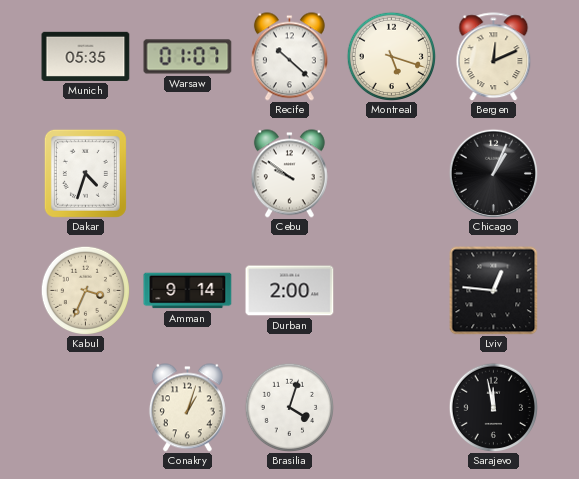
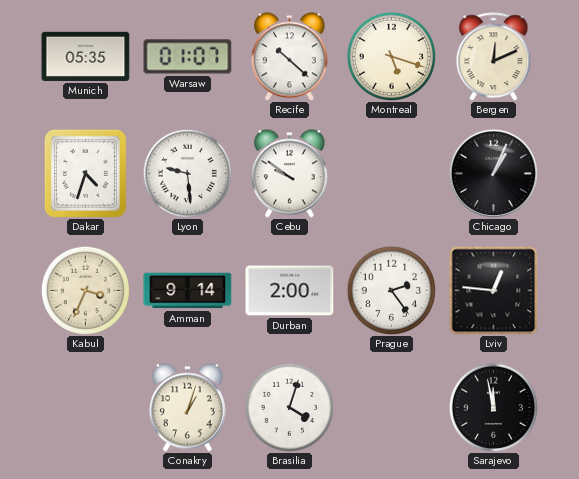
Lyon: none -> 9:29
Prague: none -> 2:24
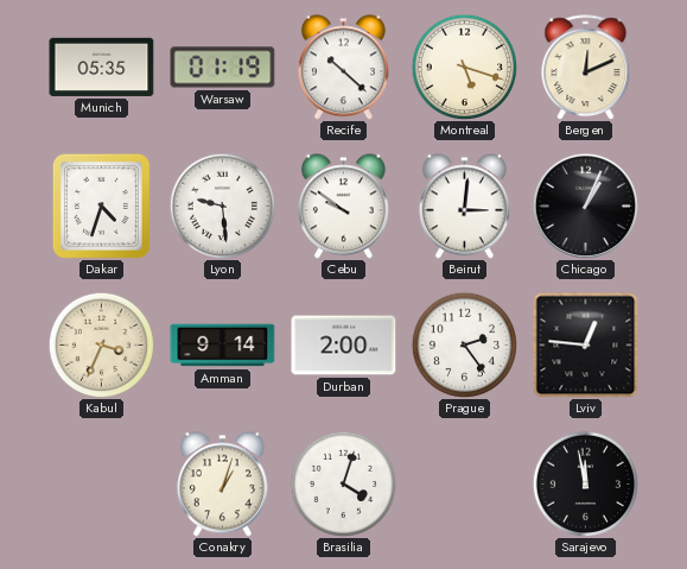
Warsaw: 01:07 -> 01:19
Beirut: none -> 3:01
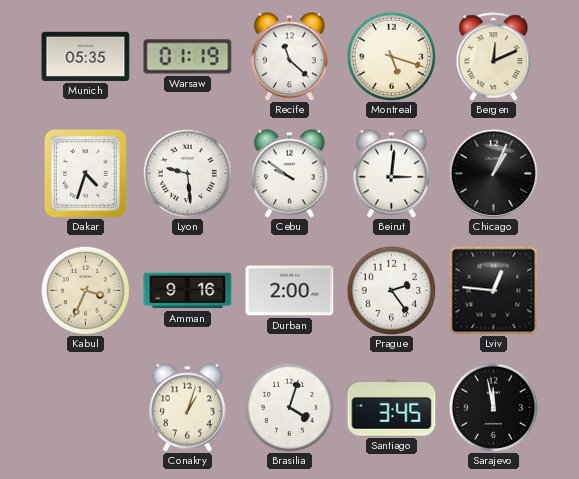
Recife: 10:22 -> 11:22
Amman: 9:14 -> 9:16
Santiago: none -> 3:45
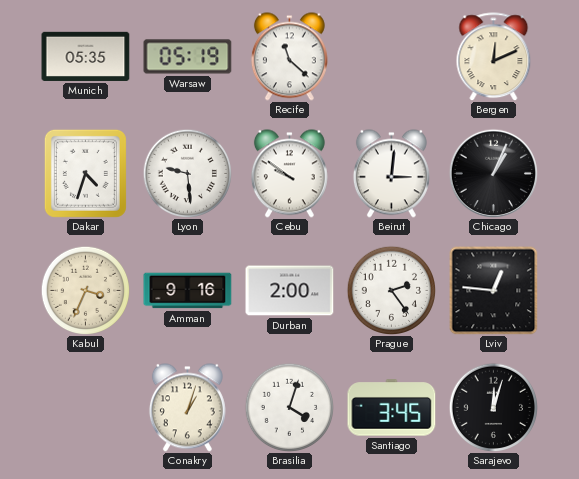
Warsaw: 01:19 -> 05:19
Montreal: 5:18 -> none
Sarajevo: 11:58 -> 12:03
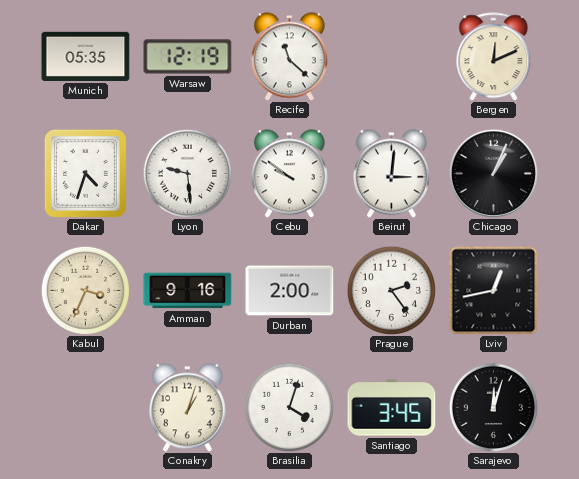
Warsaw: 05:19 -> 12:19
Lviv: 12:46 -> 12:43
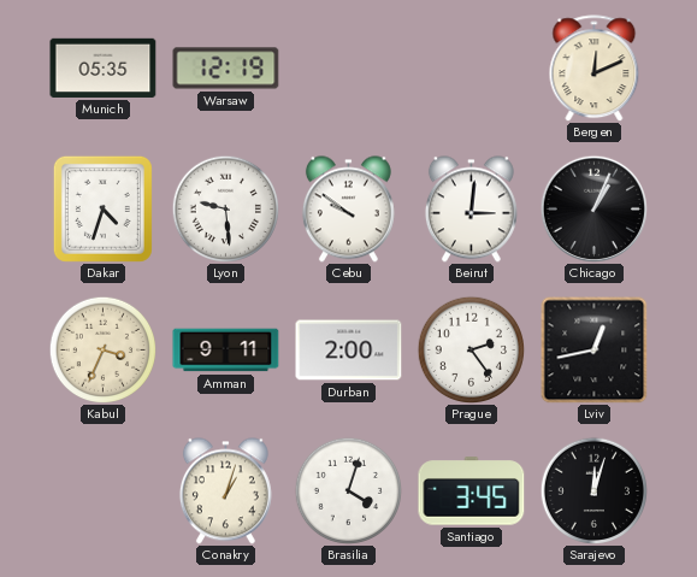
Recife: 11:22 -> none
Amman: 9:16 -> 9:11
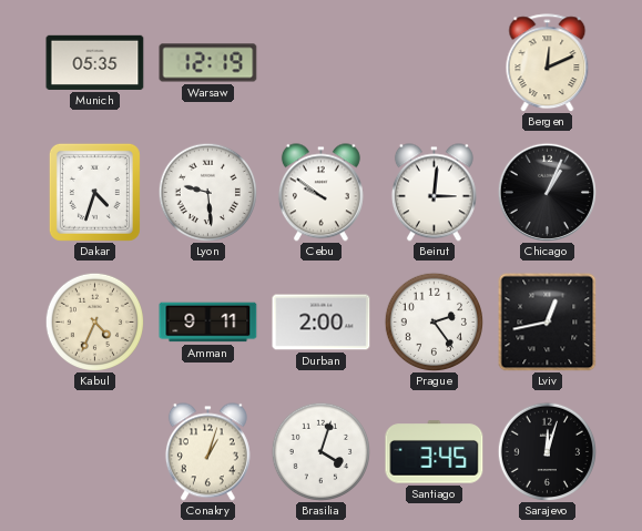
Kabul: 3:34 -> 4:34
